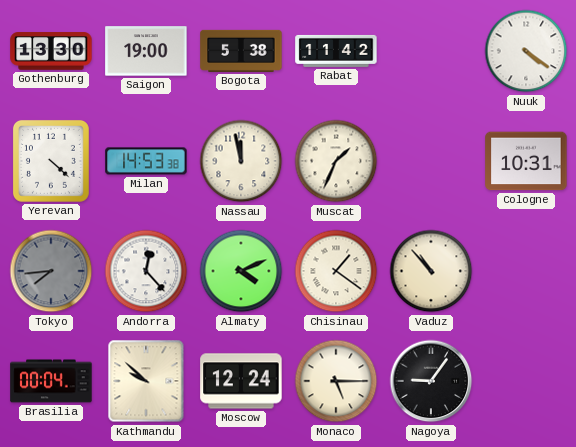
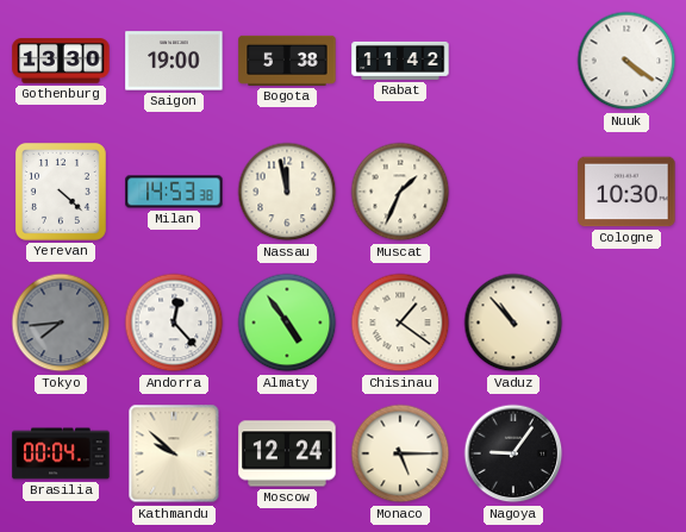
Cologne: 10:31 -> 10:30
Almaty: 4:11 -> 4:54
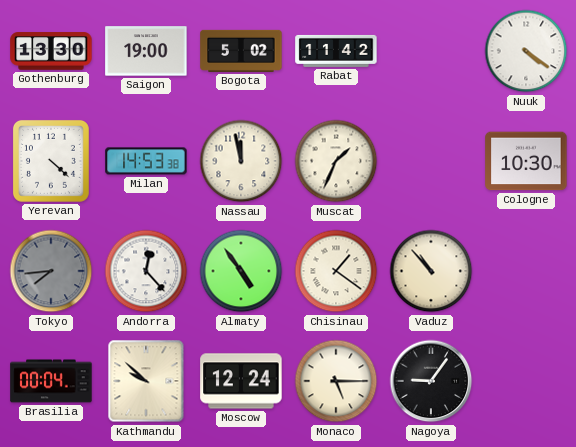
Bogota: 5:38 -> 5:02
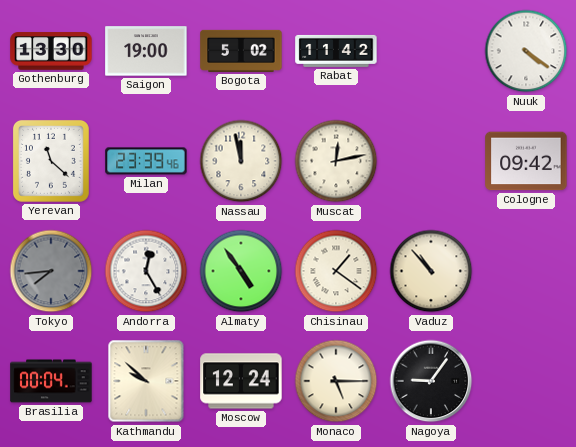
Yerevan: 4:22 -> 11:22
Milan: 14:53 -> 23:39
Muscat: 1:34 -> 12:13
Cologne: 10:30 -> 09:42
Andorra: 12:23 -> 12:25
